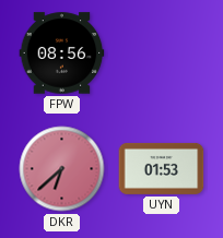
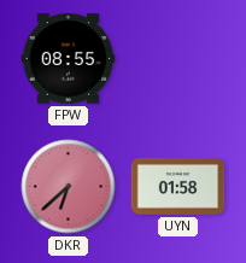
FPW: 08:56 -> 08:55
UYN: 01:53 -> 01:58
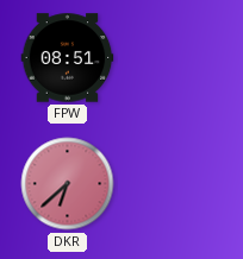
FPW: 08:55 -> 08:51
UYN: 01:58 -> none
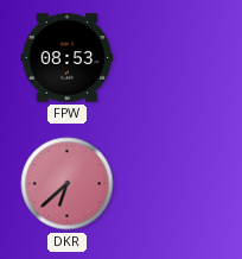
FPW: 08:51 -> 08:53
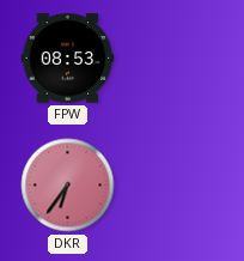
DKR: 6:38 -> 6:36
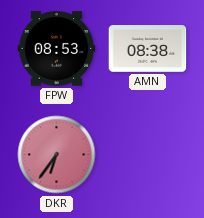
AMN: none -> 08:38
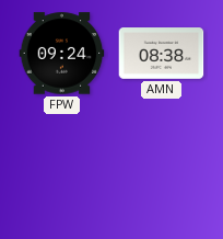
FPW: 08:53 -> 09:24
DKR: 6:36 -> none
